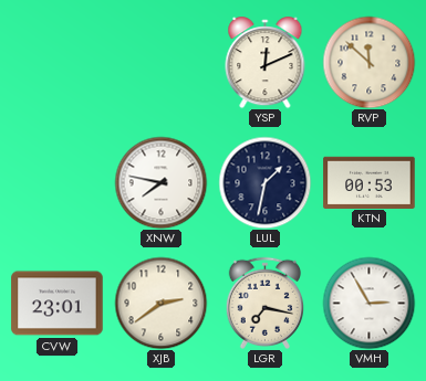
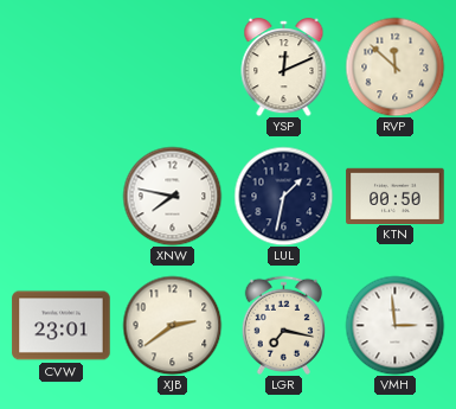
KTN: 00:53 -> 00:50
VMH: 2:55 -> 2:59
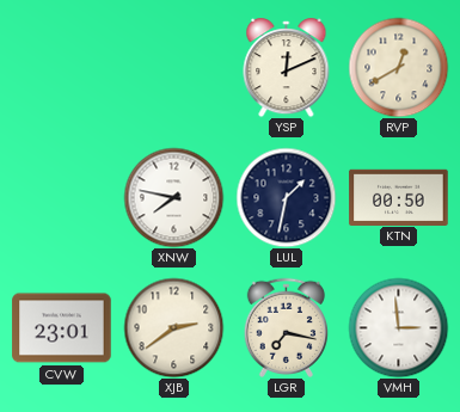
RVP: 11:52 -> 12:40
